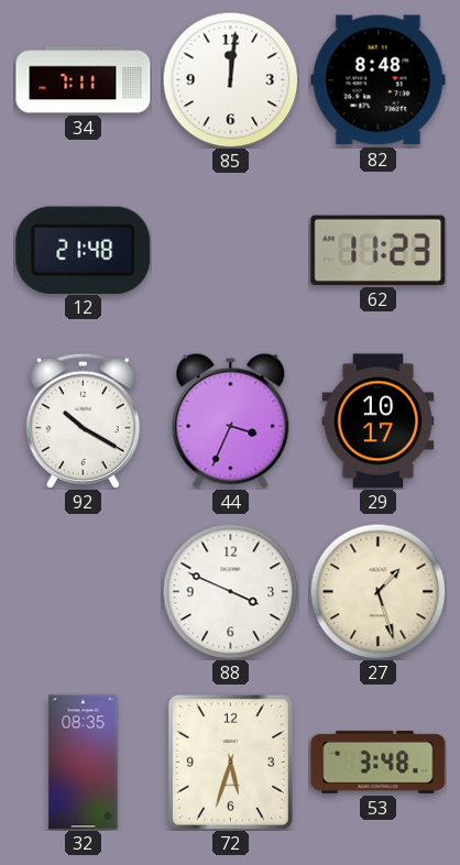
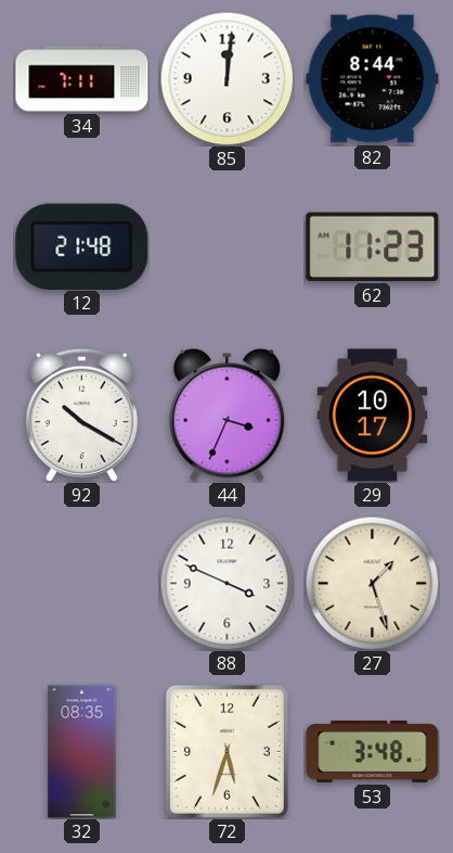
82: 8:48 -> 8:44
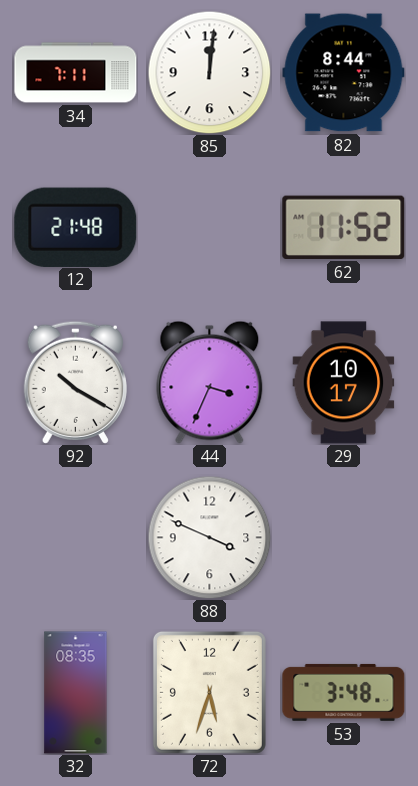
62: 11:23 -> 11:52
27: 1:27 -> none
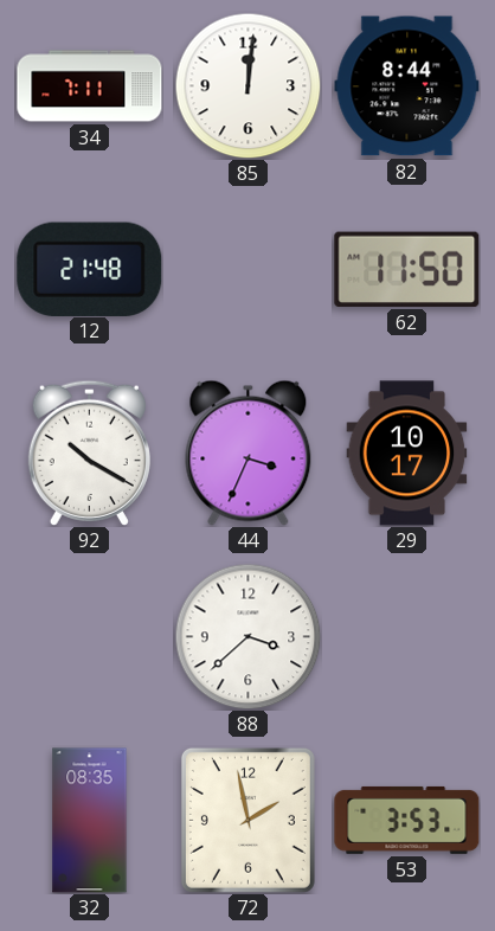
62: 11:52 -> 11:50
88: 3:49 -> 3:38
72: 5:33 -> 1:58
53: 3:48 -> 3:53
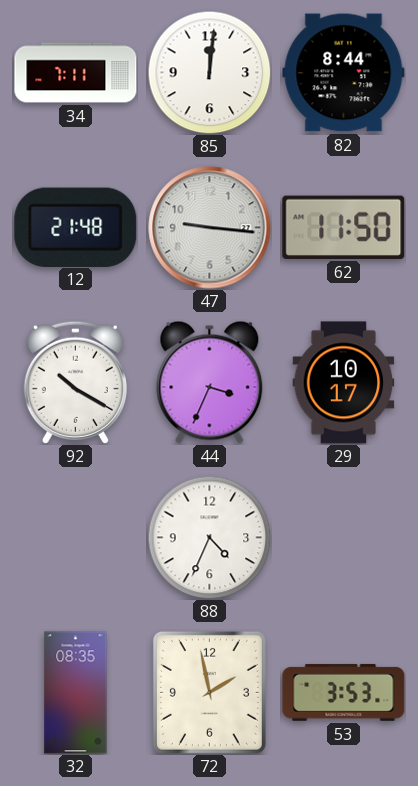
47: none -> 9:16
88: 3:38 -> 4:34
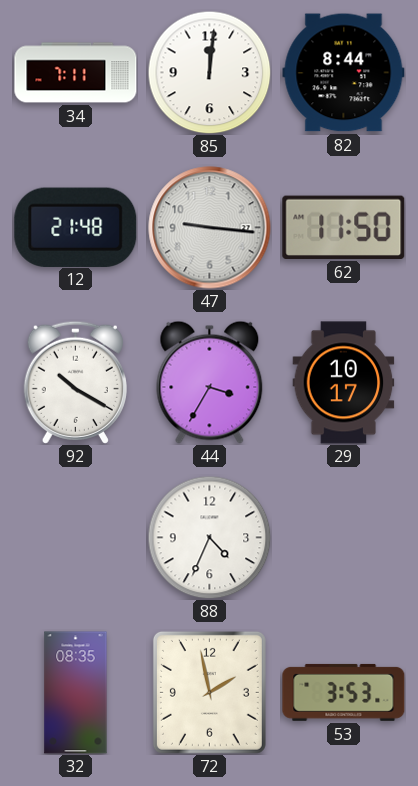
44: 3:34 -> 3:35
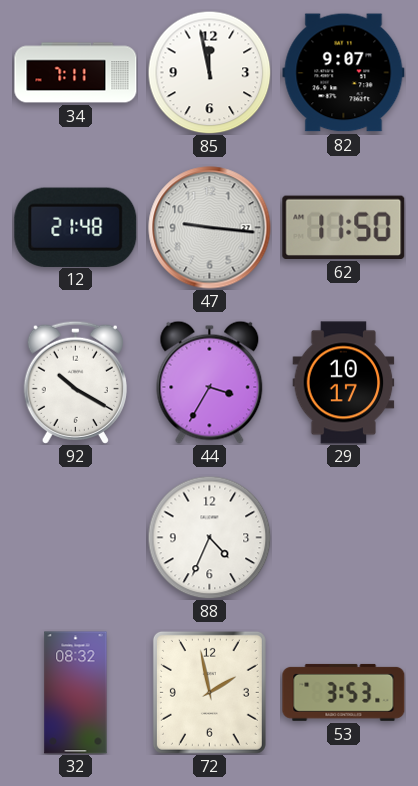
85: 12:01 -> 11:58
82: 8:44 -> 9:07
32: 08:35 -> 08:32
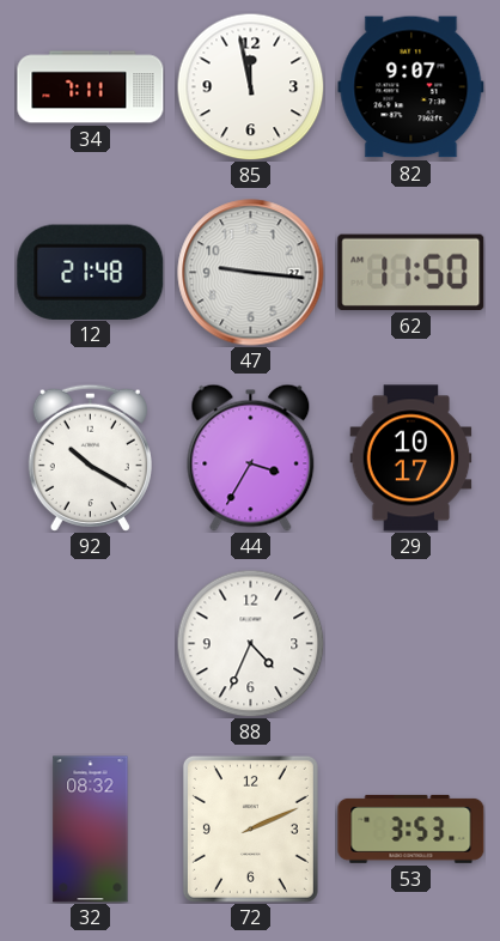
72: 1:58 -> 2:11
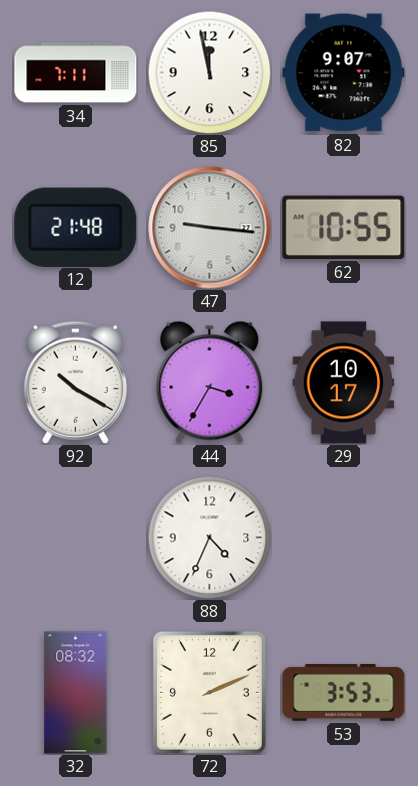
62: 11:50 -> 10:55
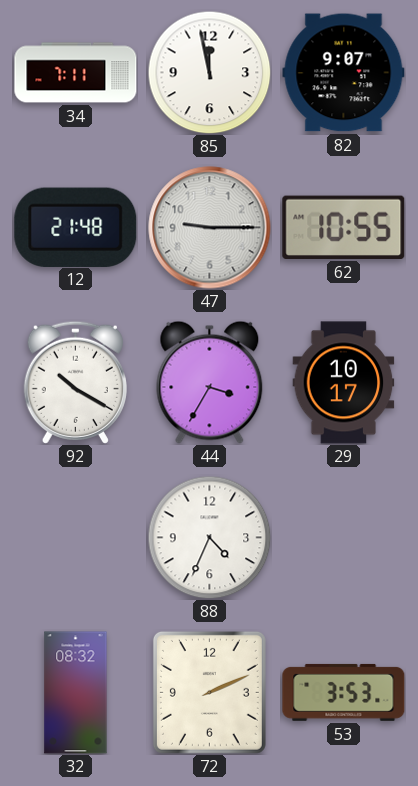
47: 9:16 -> 9:15
